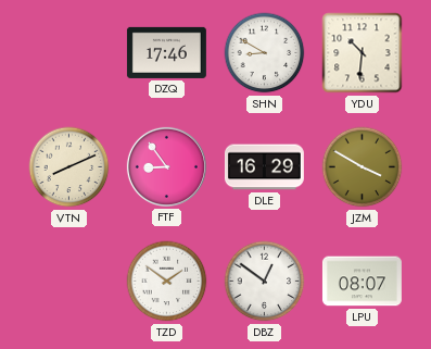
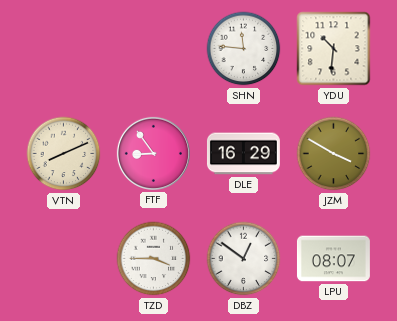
DZQ: 17:46 -> none
SHN: 8:50 -> 11:46
TZD: 1:51 -> 3:45
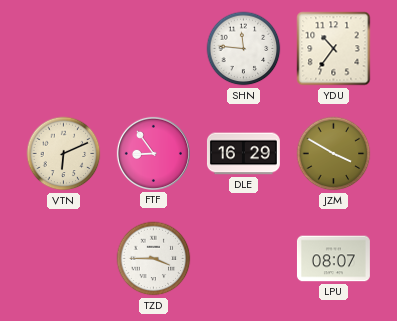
YDU: 10:31 -> 10:36
VTN: 8:11 -> 6:11
DBZ: 12:51 -> none
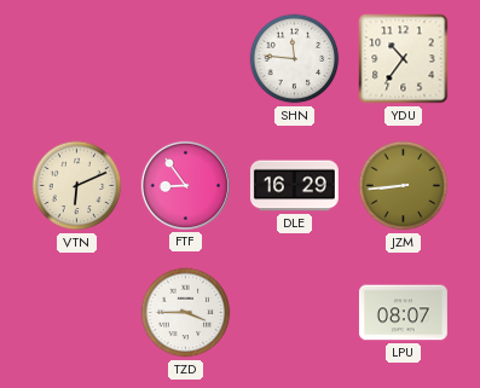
JZM: 3:50 -> 8:44
